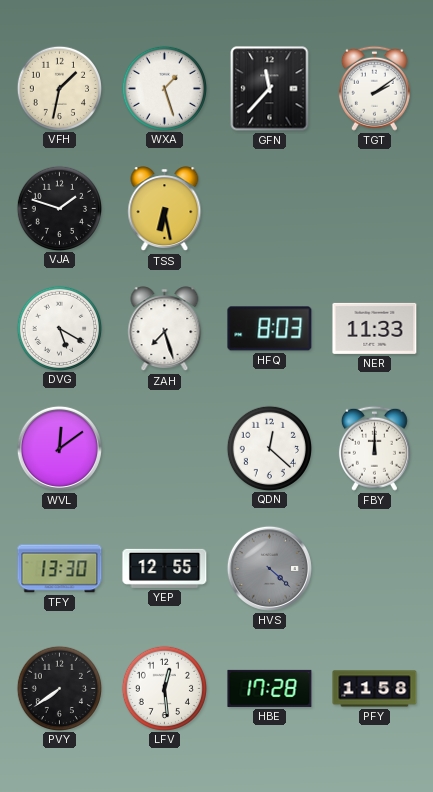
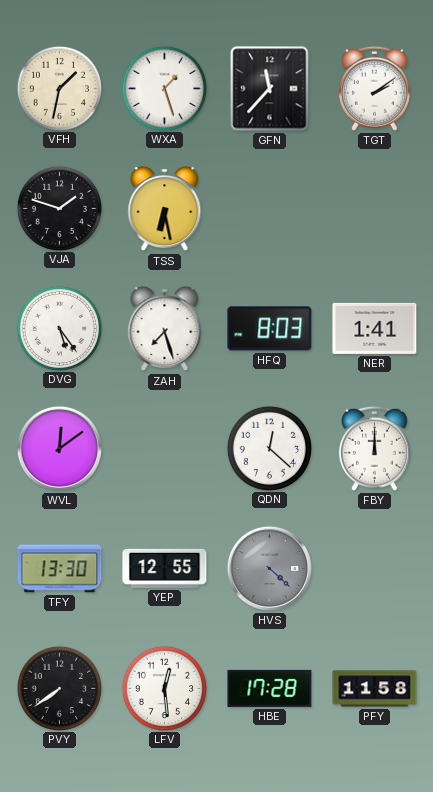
DVG: 5:20 -> 5:24
NER: 11:33 -> 1:41
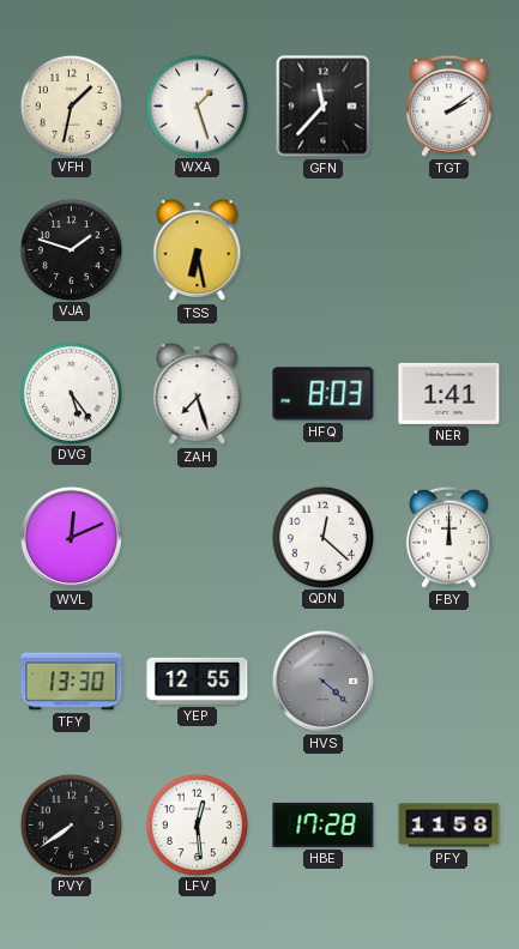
WVL: 12:09 -> 12:11
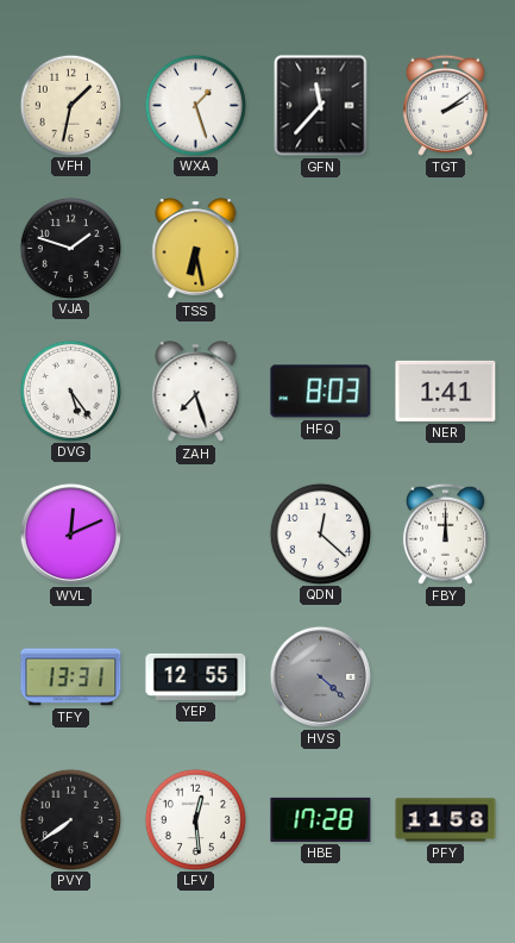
TFY: 13:30 -> 13:31
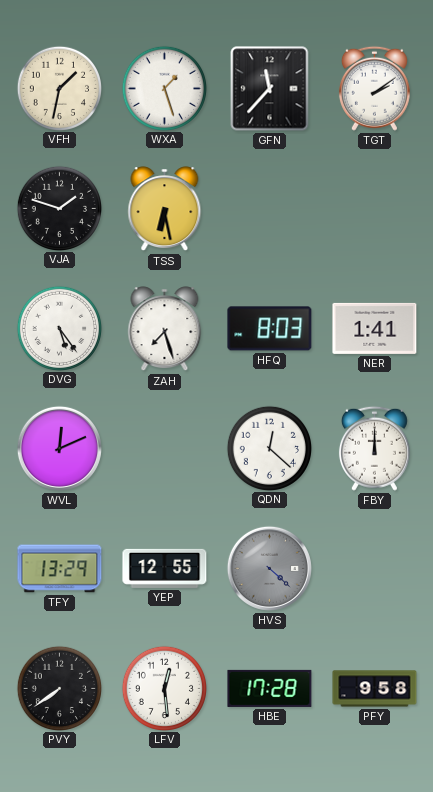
TFY: 13:31 -> 13:29
PFY: 11:58 -> 9:58
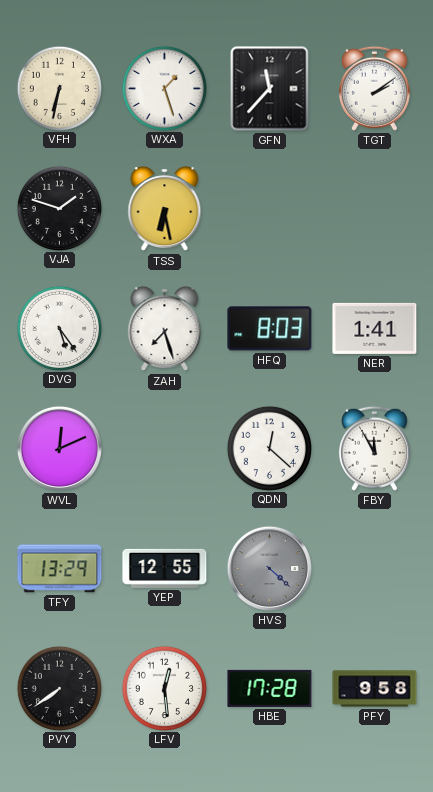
VFH: 1:32 -> 6:32
FBY: 12:00 -> 11:55
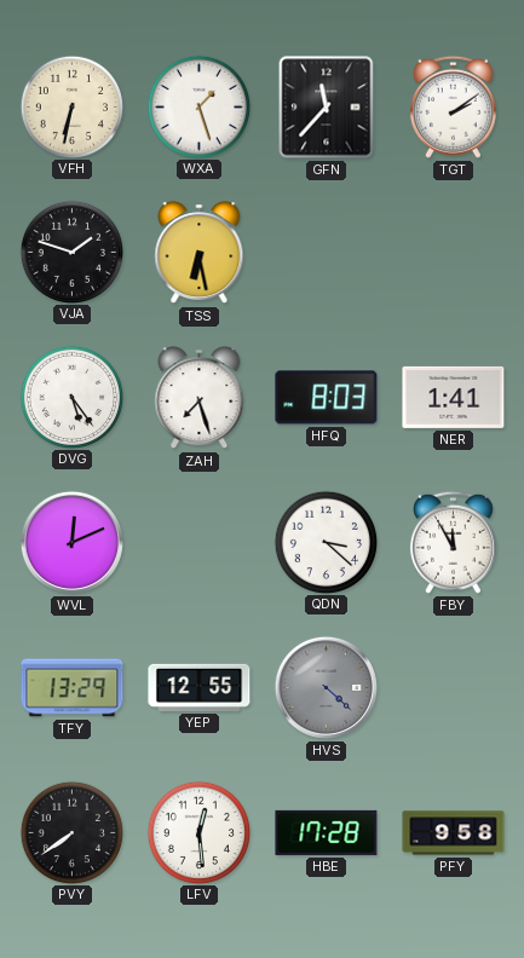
QDN: 12:22 -> 3:22
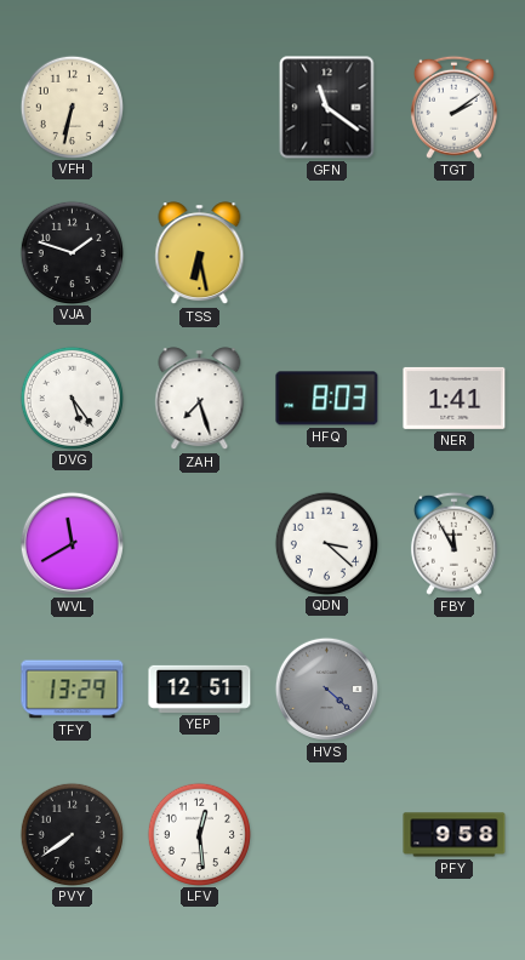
WXA: 1:27 -> none
GFN: 11:37 -> 11:21
WVL: 12:11 -> 11:40
YEP: 12:55 -> 12:51
HBE: 17:28 -> none
